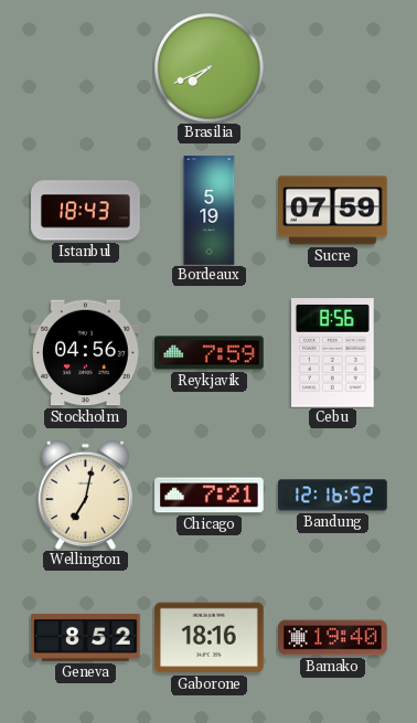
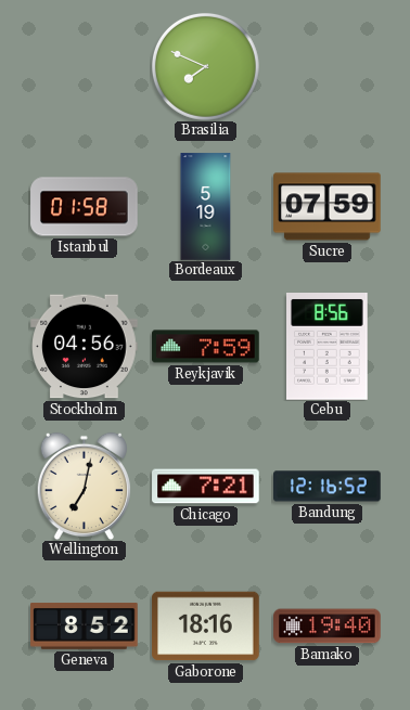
Brasilia: 7:41 -> 7:49
Istanbul: 18:43 -> 01:58
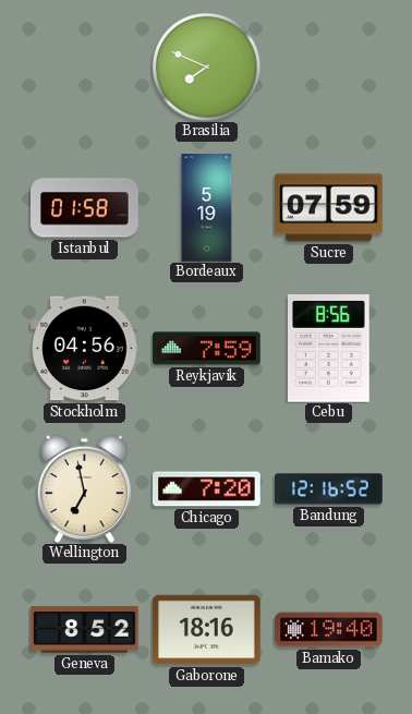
Wellington: 7:02 -> 6:58
Chicago: 7:21 -> 7:20
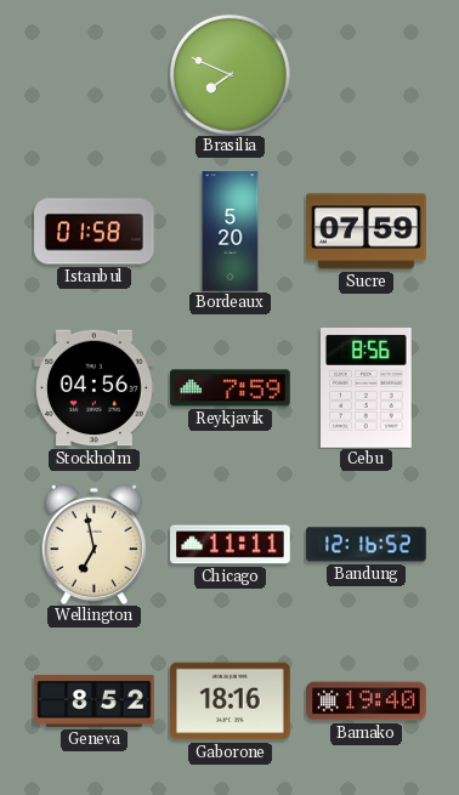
Bordeaux: 5:19 -> 5:20
Chicago: 7:20 -> 11:11
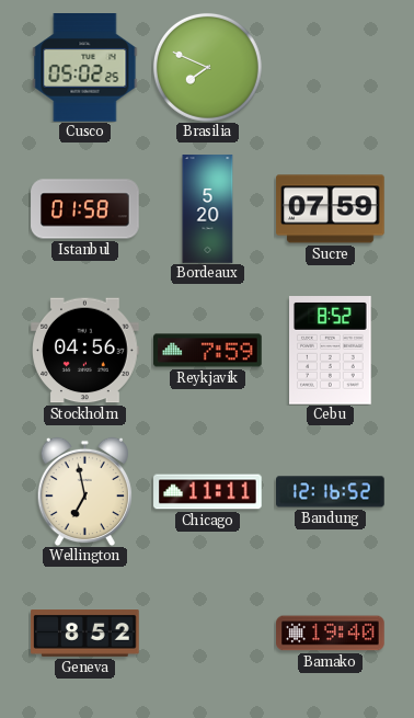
Cusco: none -> 05:02
Cebu: 8:56 -> 8:52
Gaborone: 18:16 -> none
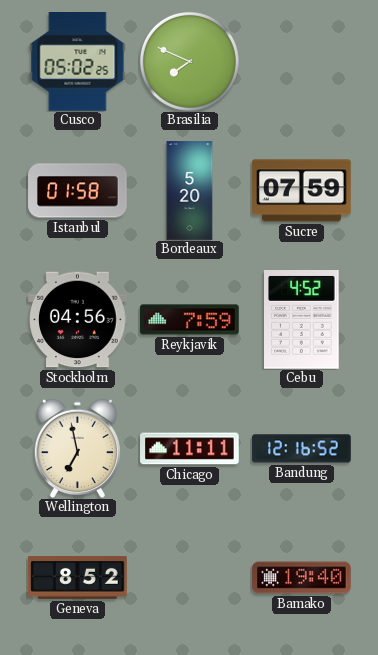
Cebu: 8:52 -> 4:52
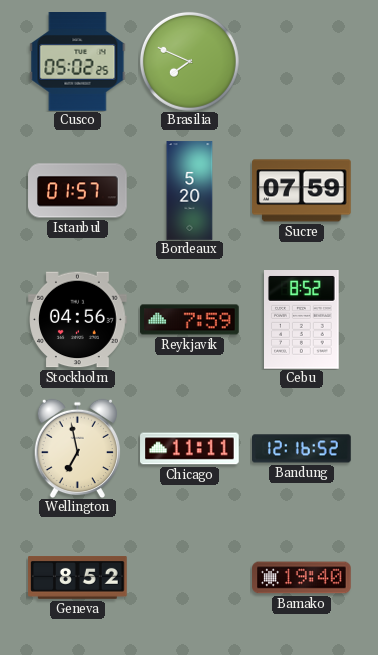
Istanbul: 01:58 -> 01:57
Cebu: 4:52 -> 8:52
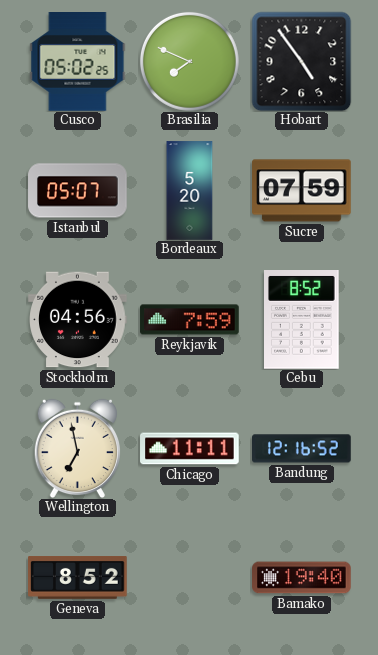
Hobart: none -> 4:54
Istanbul: 01:57 -> 05:07
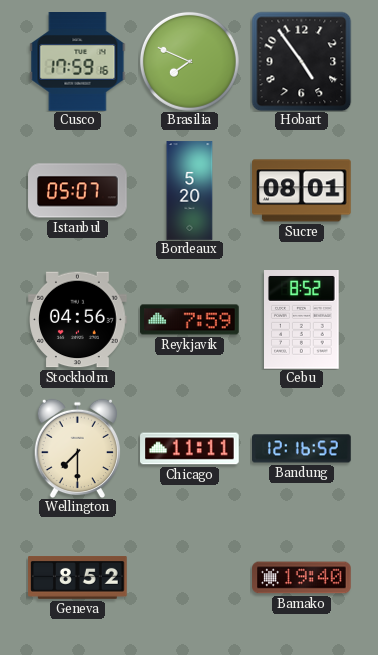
Cusco: 05:02 -> 17:59
Sucre: 07:59 -> 08:01
Wellington: 6:58 -> 7:30
